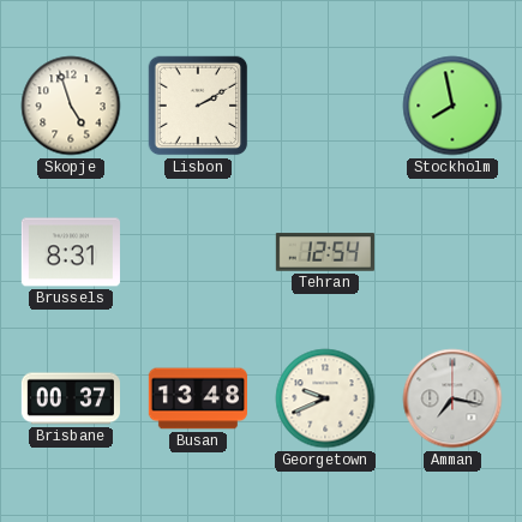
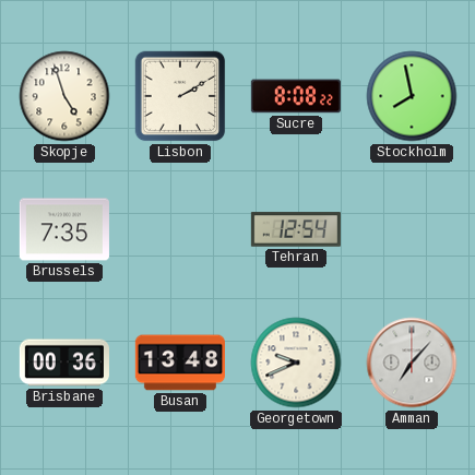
Sucre: none -> 8:08
Brussels: 8:31 -> 7:35
Brisbane: 00:37 -> 00:36
Amman: 7:17 -> 7:07
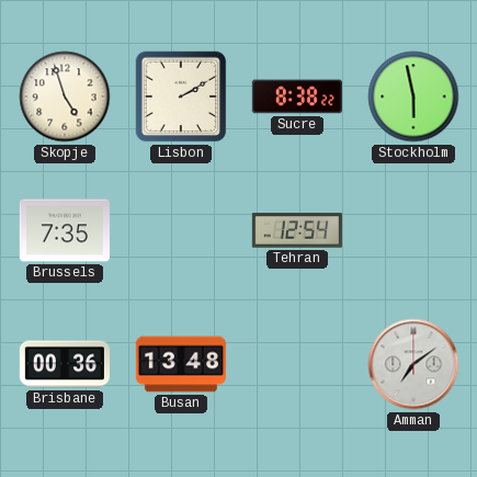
Sucre: 8:08 -> 8:38
Stockholm: 7:58 -> 5:58
Georgetown: 9:41 -> none
Amman: 7:07 -> 7:09
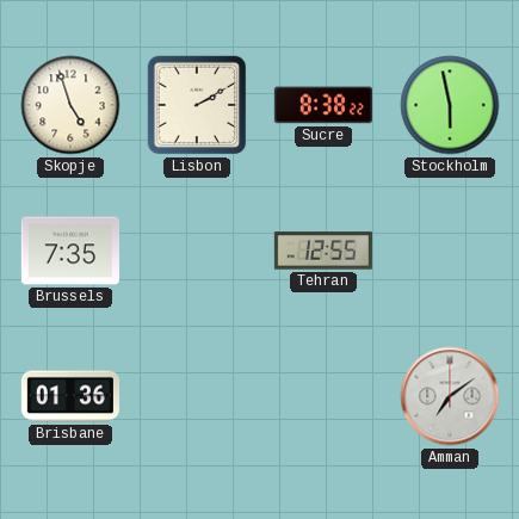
Tehran: 12:54 -> 12:55
Brisbane: 00:36 -> 01:36
Busan: 13:48 -> none
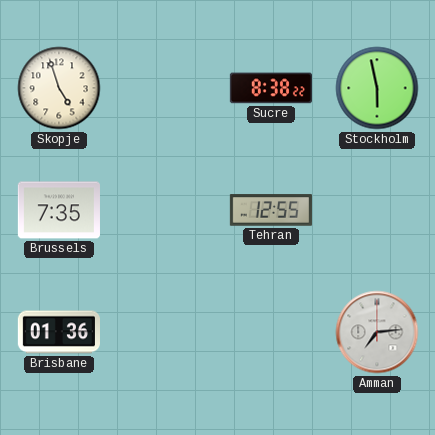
Lisbon: 2:10 -> none
Amman: 7:09 -> 7:14
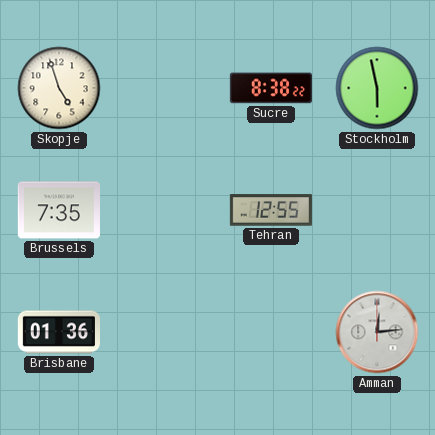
Amman: 7:14 -> 12:14
